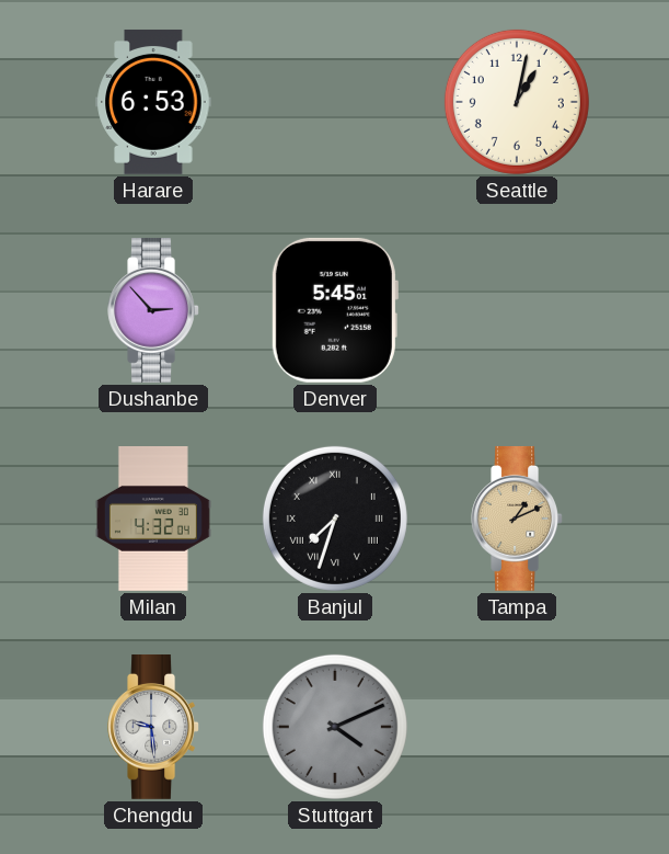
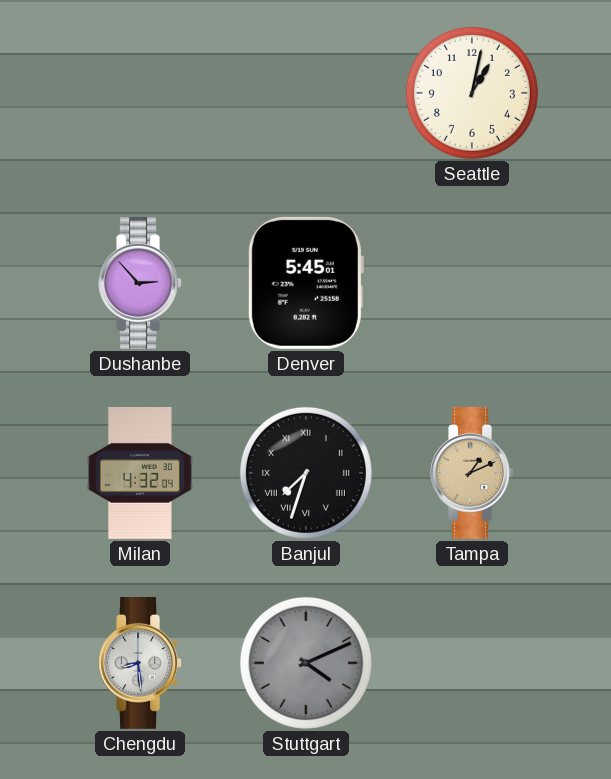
Harare: 6:53 -> none
Chengdu: 9:29 -> 8:29
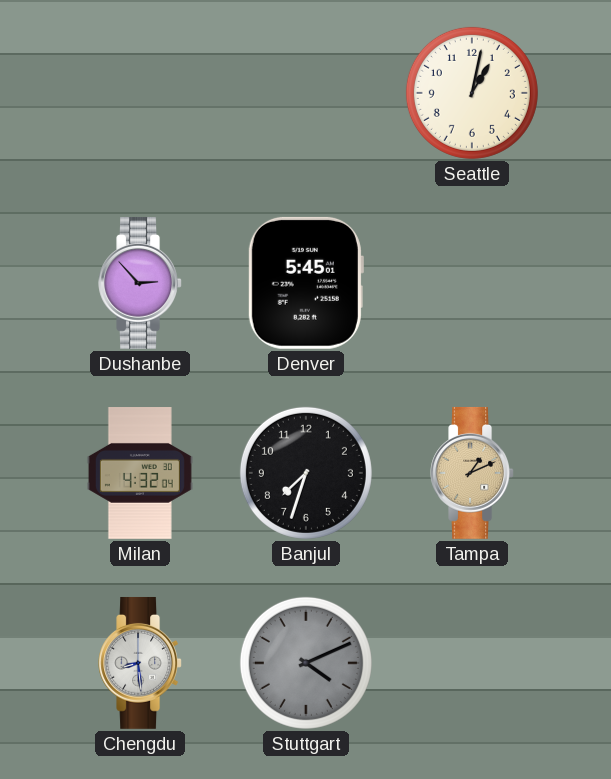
Banjul numerals: Roman -> Arabic
